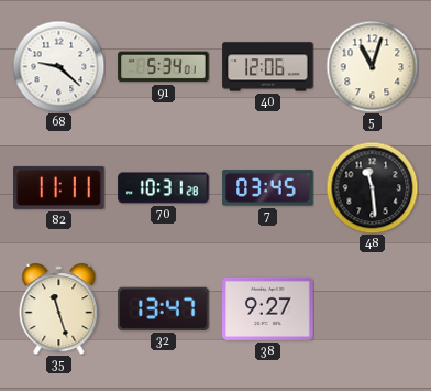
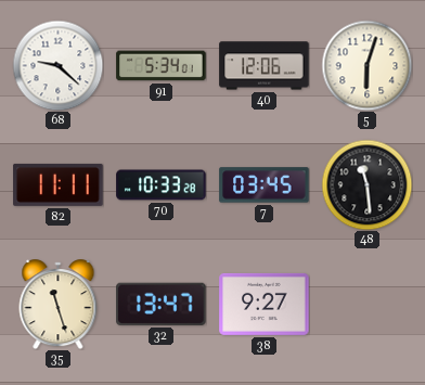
5: 11:03 -> 6:03
70: 10:31 -> 10:33
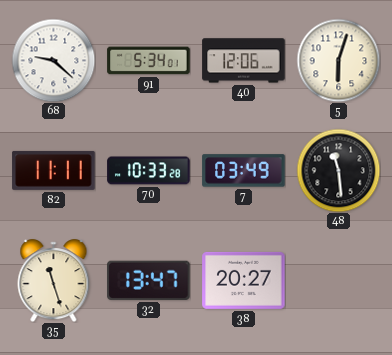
7: 03:45 -> 03:49
38: 9:27 -> 20:27
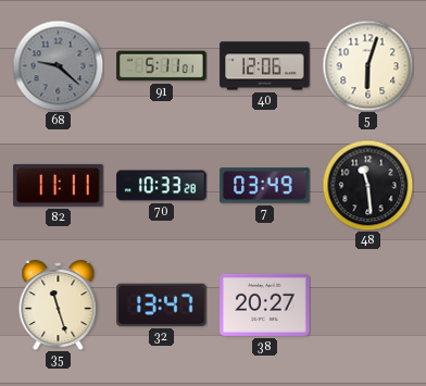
68 dial: white -> grey
91: 5:34 -> 5:11
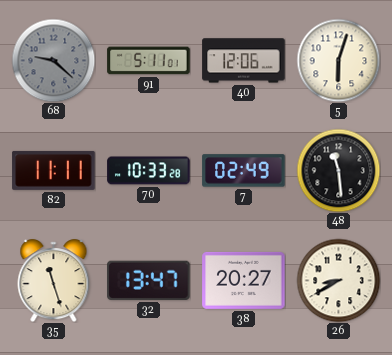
7: 03:49 -> 02:49
26: none -> 8:40
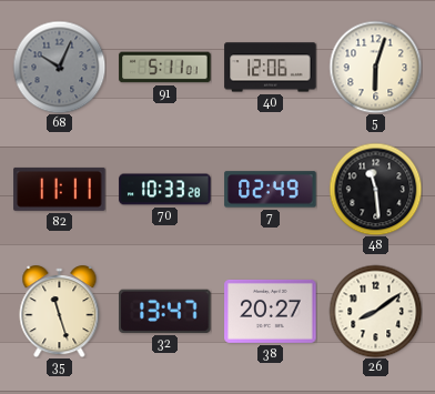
68: 9:22 -> 10:04
26: 8:40 -> 8:09
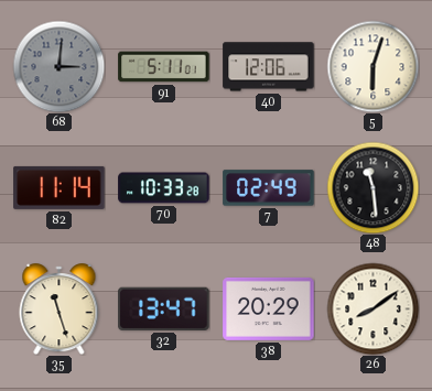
68: 10:04 -> 3:01
82: 11:11 -> 11:14
38: 20:27 -> 20:29
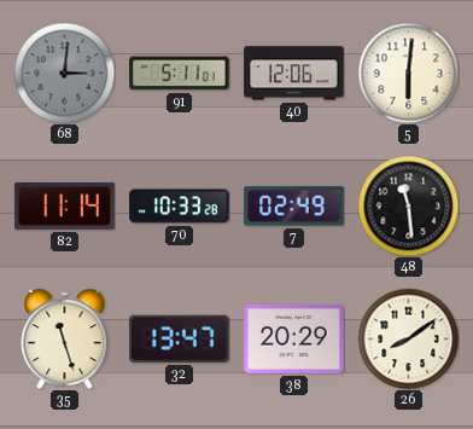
5: 6:03 -> 6:01
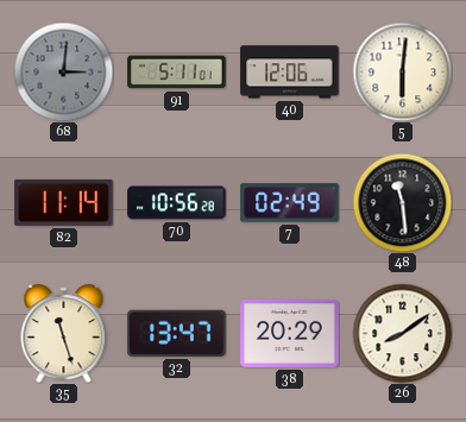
70: 10:33 -> 10:56
